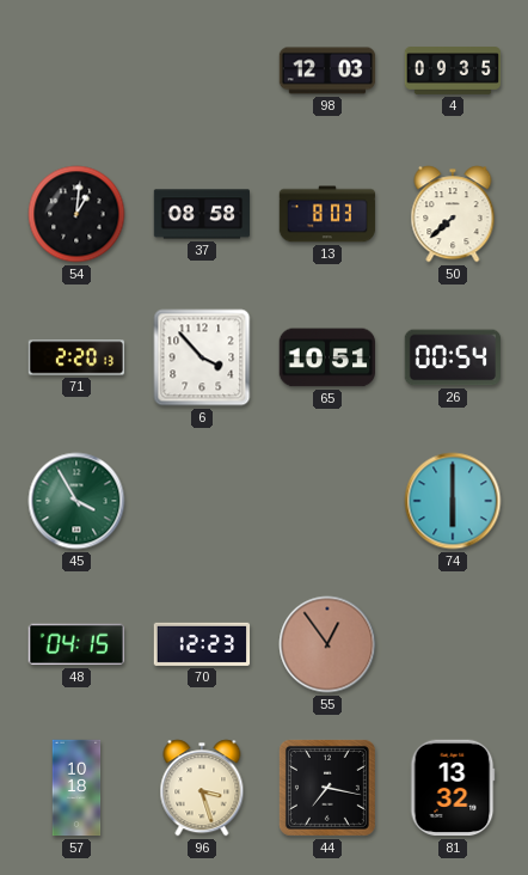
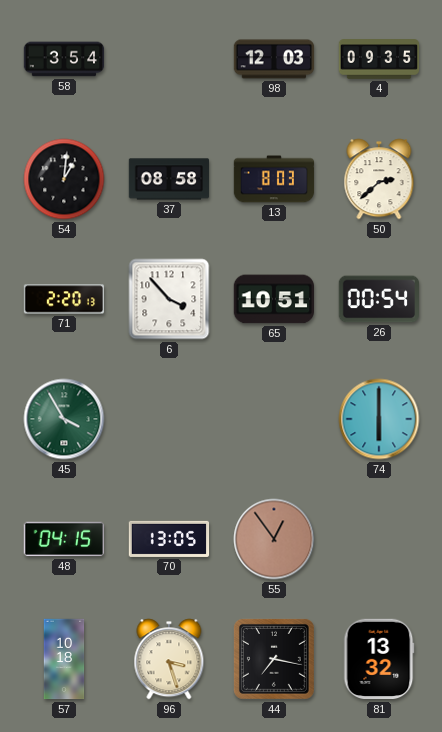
58: none -> 3:54
50: 7:38 -> 2:38
70: 12:23 -> 13:05
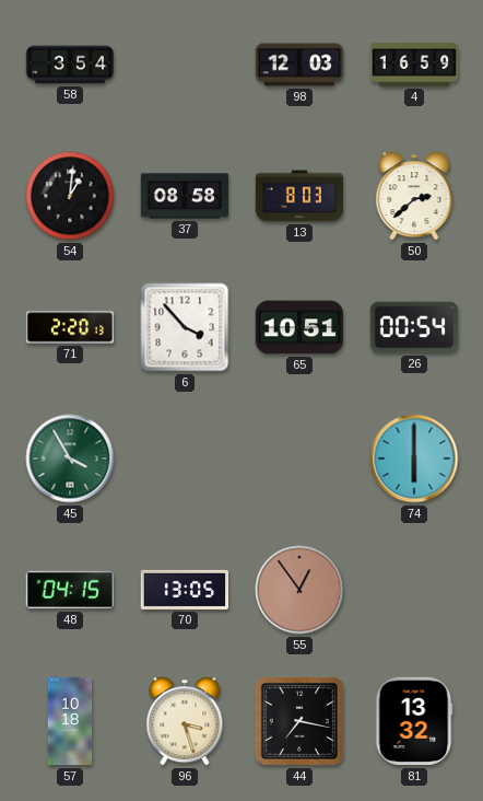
4: 09:35 -> 16:59
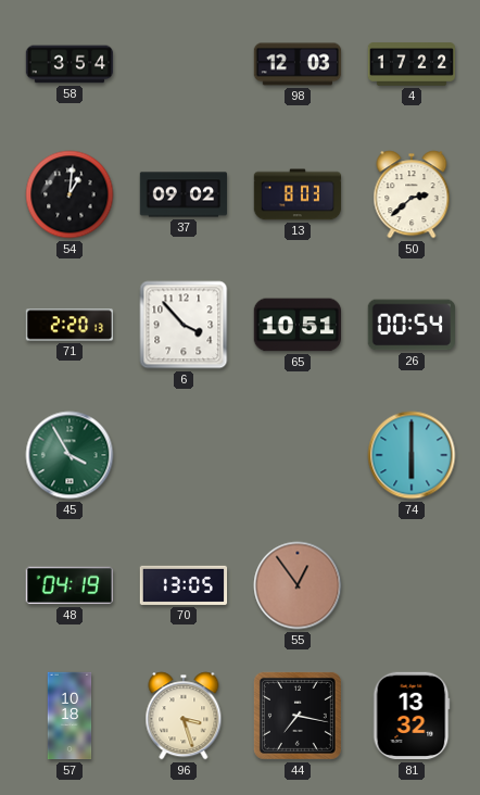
4: 16:59 -> 17:22
37: 08:58 -> 09:02
48: 04:15 -> 04:19
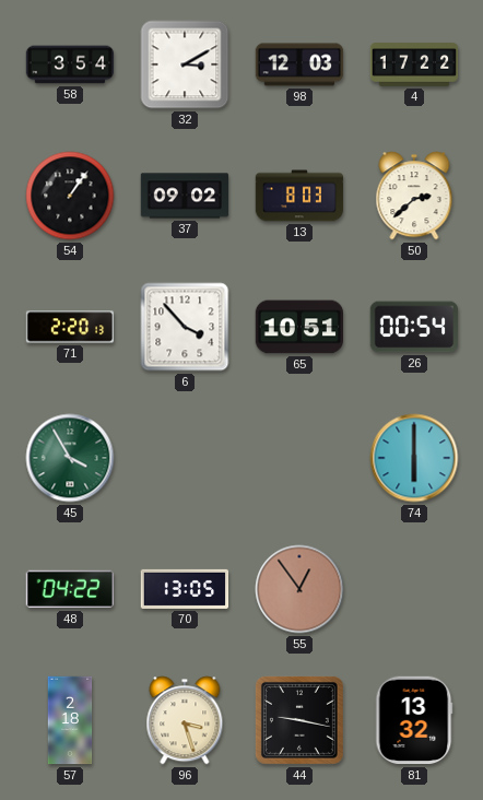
32: none -> 3:10
54: 1:01 -> 1:06
48: 04:19 -> 04:22
57: 10:18 -> 2:18
44: 7:17 -> 9:17
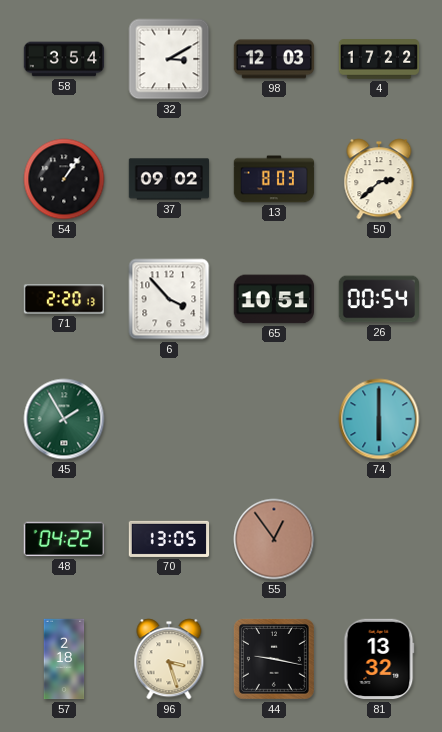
45: 3:55 -> 1:55
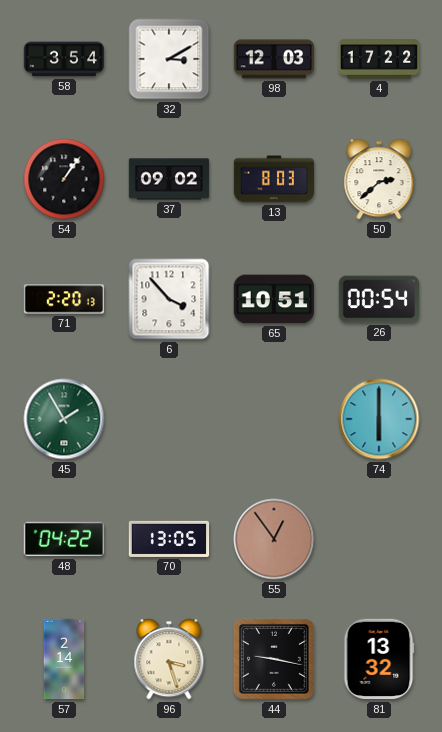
57: 2:18 -> 2:14
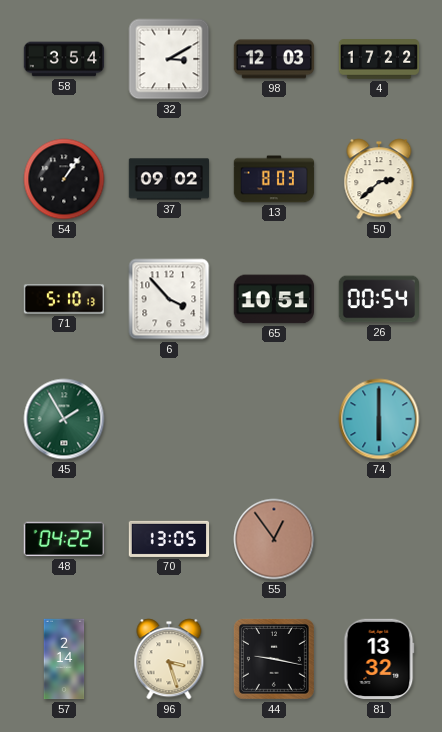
71: 2:20 -> 5:10
